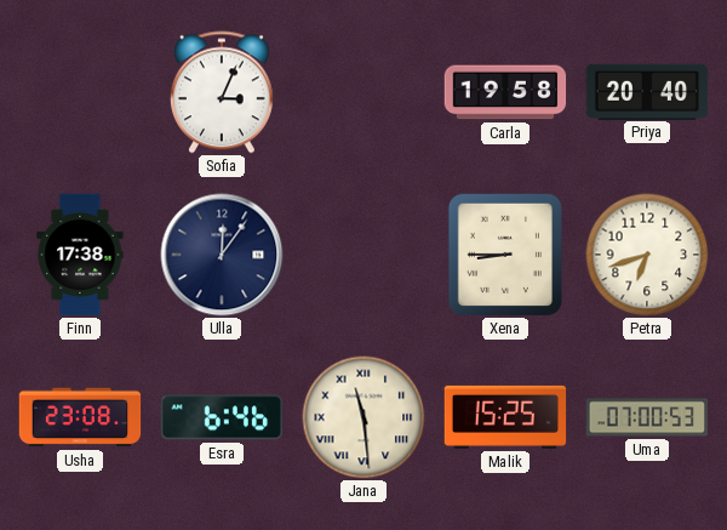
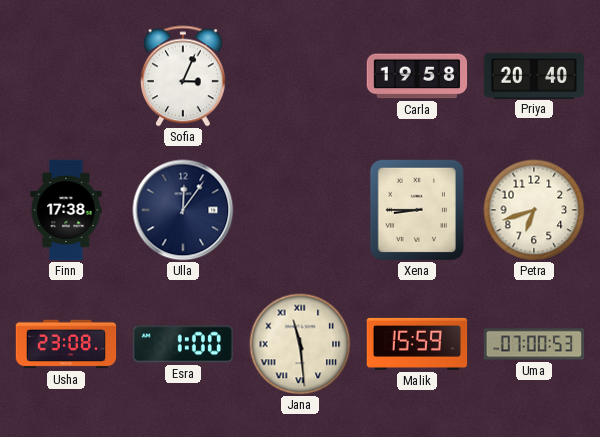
Esra: 6:46 -> 1:00
Malik: 15:25 -> 15:59
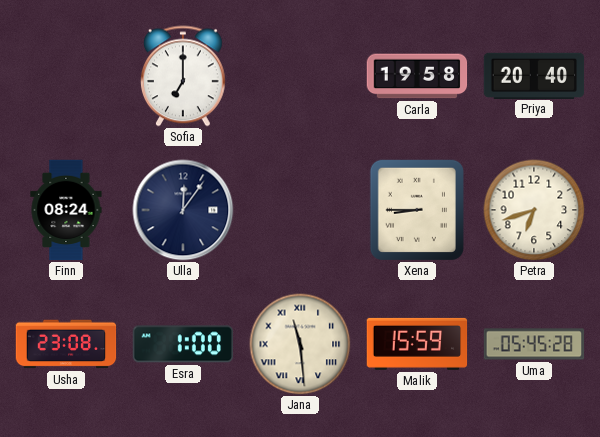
Sofia: 3:04 -> 7:00
Finn: 17:38 -> 08:24
Uma: 07:00 -> 05:45
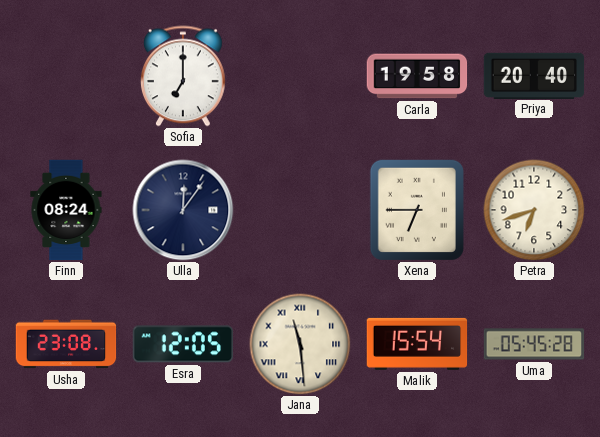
Xena: 8:45 -> 6:45
Esra: 1:00 -> 12:05
Malik: 15:59 -> 15:54
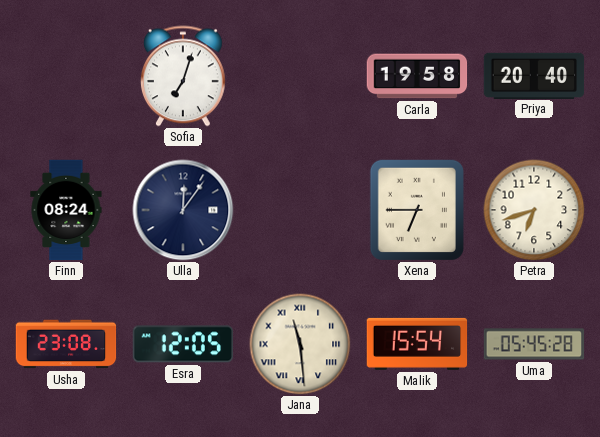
Sofia: 7:00 -> 7:03
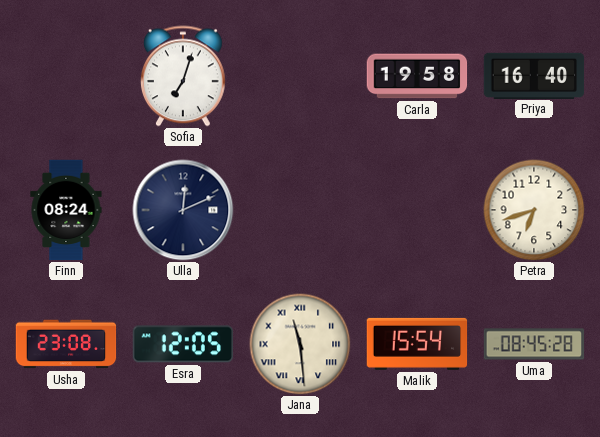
Priya: 20:40 -> 16:40
Ulla: 12:06 -> 12:11
Xena: 6:45 -> none
Uma: 05:45 -> 08:45
